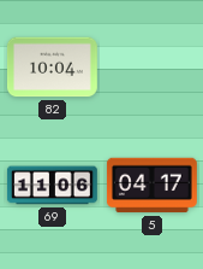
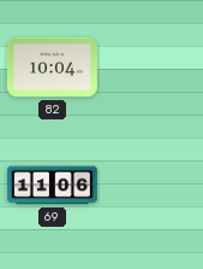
5: 04:17 -> none
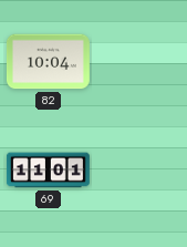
69: 11:06 -> 11:01
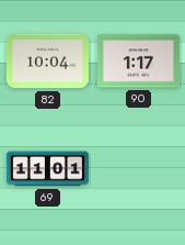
90: none -> 1:17
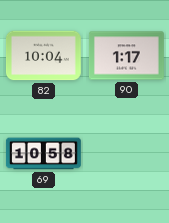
69: 11:01 -> 10:58
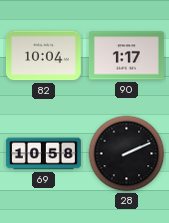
28: none -> 2:11
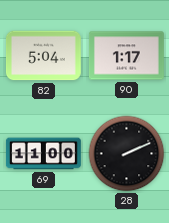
82: 10:04 -> 5:04
69: 10:58 -> 11:00
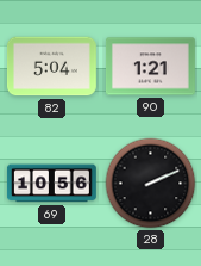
90: 1:17 -> 1:21
69: 11:00 -> 10:56
